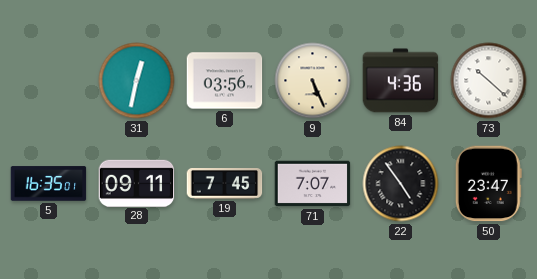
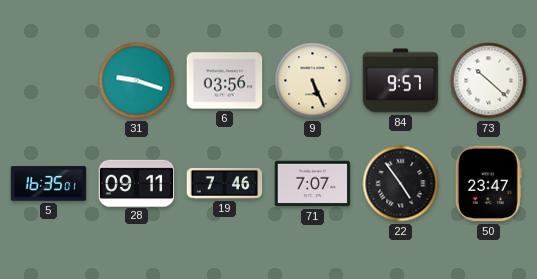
31: 12:32 -> 9:18
84: 4:36 -> 9:57
19: 7:45 -> 7:46
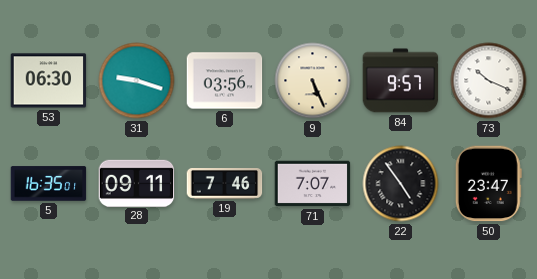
53: none -> 06:30
73: 10:22 -> 10:19
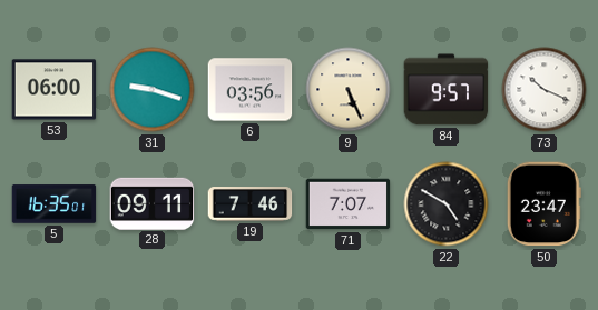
53: 06:30 -> 06:00
22: 4:54 -> 4:50
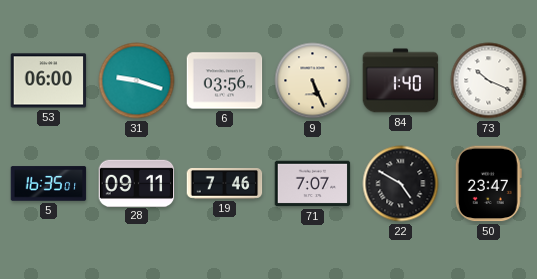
84: 9:57 -> 1:40
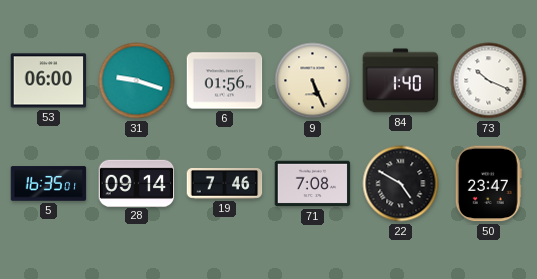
6: 03:56 -> 01:56
28: 09:11 -> 09:14
71: 7:07 -> 7:08
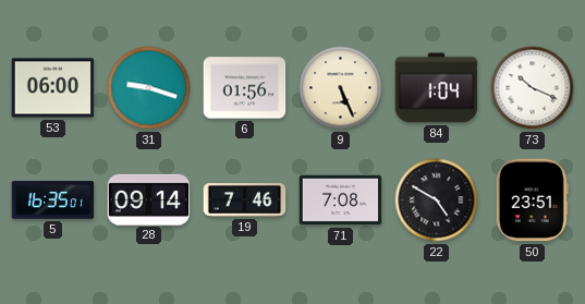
84: 1:40 -> 1:04
50: 23:47 -> 23:51
